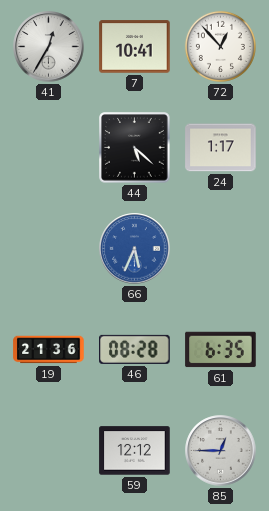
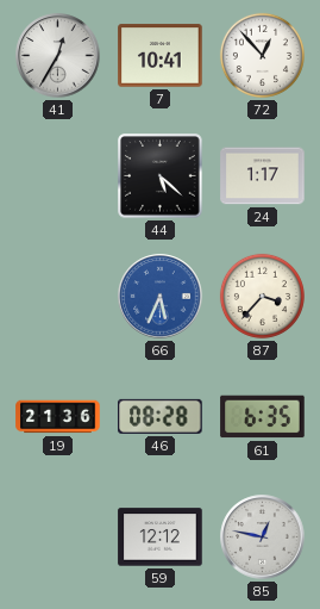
87: none -> 3:37
85: 12:45 -> 12:47
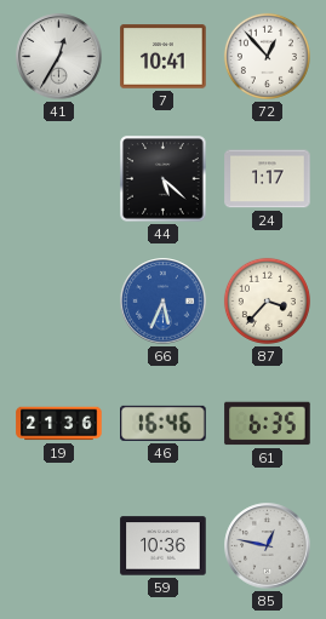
46: 08:28 -> 16:46
59: 12:12 -> 10:36
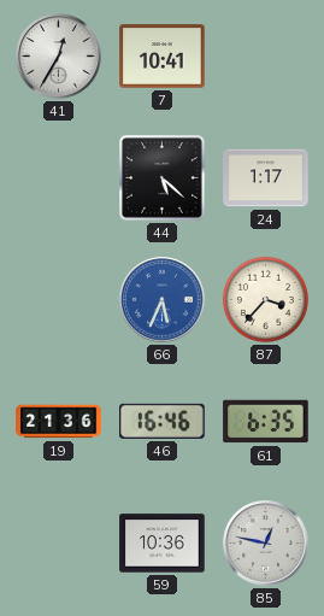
72: 12:53 -> none
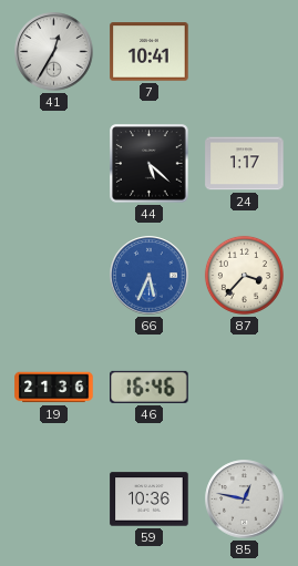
61: 6:35 -> none
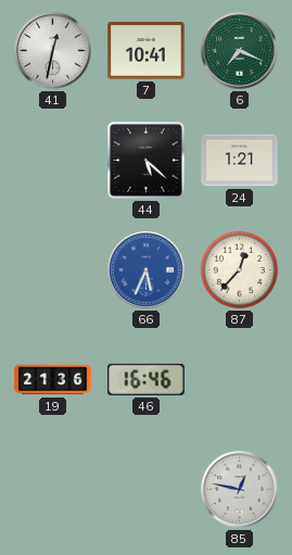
41: 12:35 -> 12:32
6: none -> 7:19
24: 1:17 -> 1:21
87: 3:37 -> 12:37
59: 10:36 -> none
